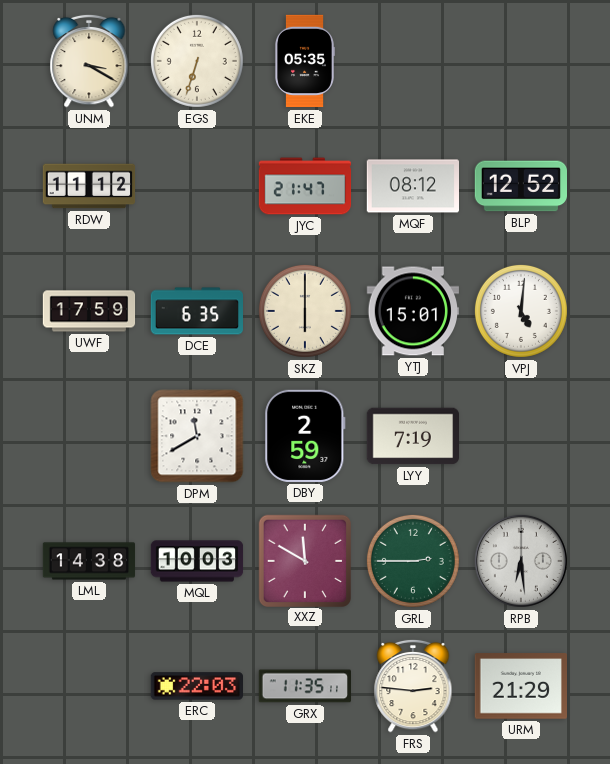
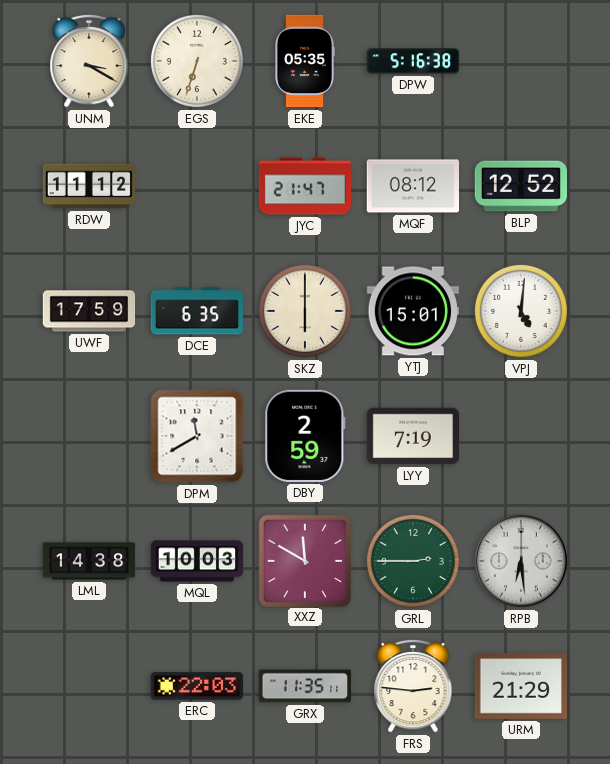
DPW: none -> 5:16
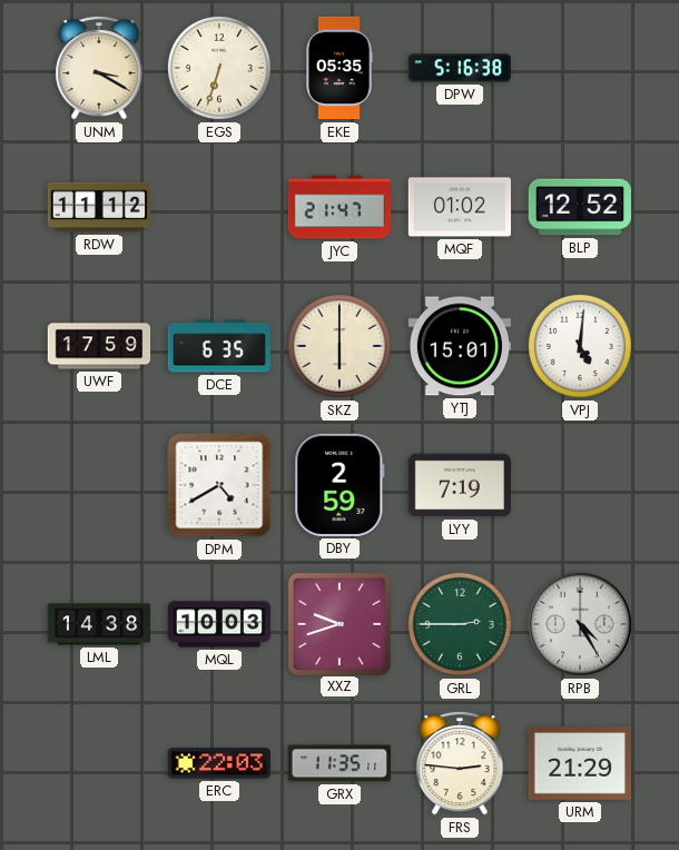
MQF: 08:12 -> 01:02
DPM: 11:40 -> 4:40
XXZ: 11:50 -> 9:42
RPB: 6:29 -> 4:25
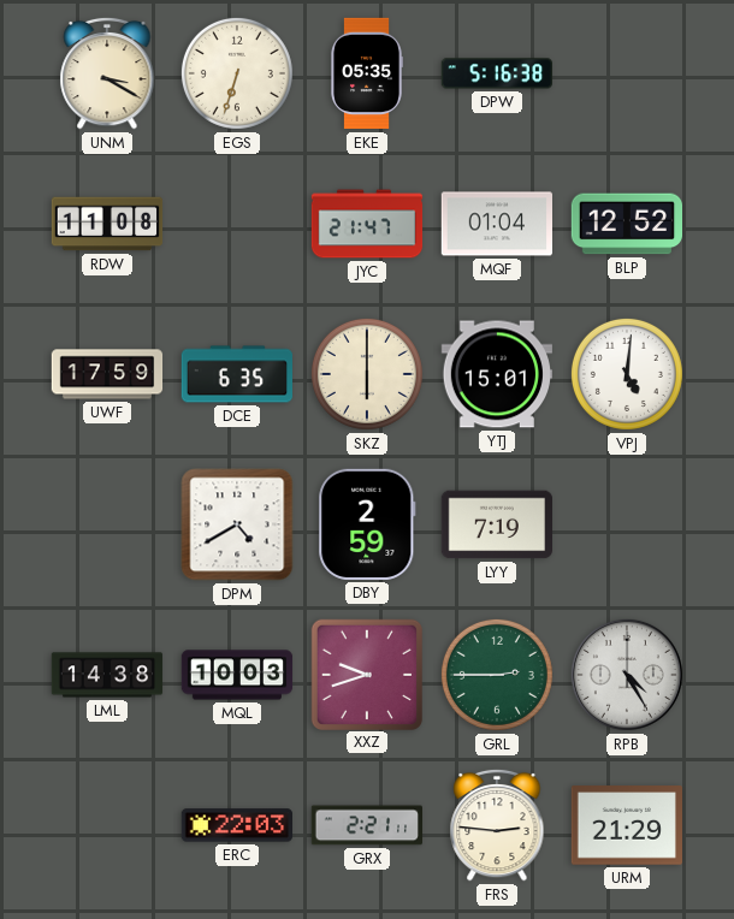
RDW: 11:12 -> 11:08
MQF: 01:02 -> 01:04
GRX: 11:35 -> 2:21
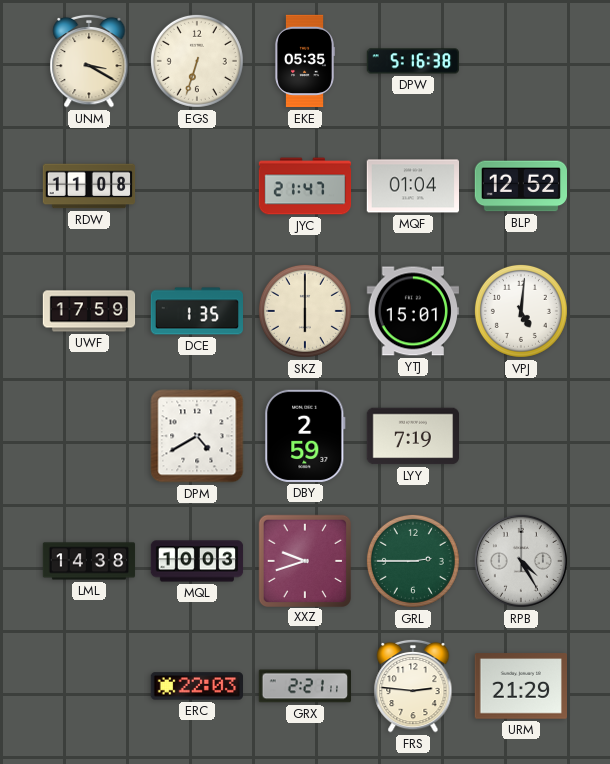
DCE: 6:35 -> 1:35
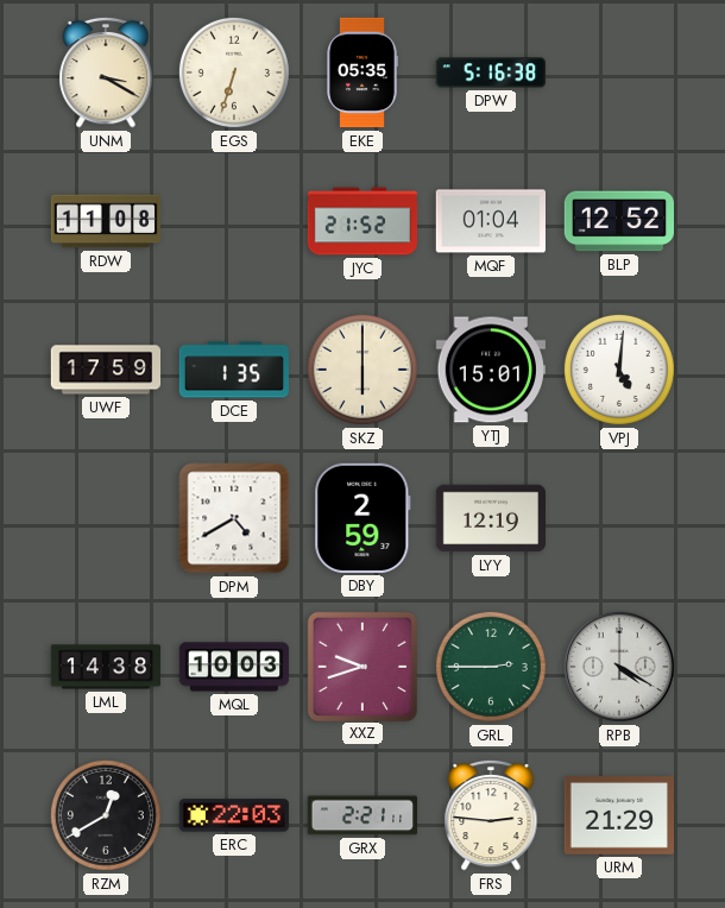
JYC: 21:47 -> 21:52
LYY: 7:19 -> 12:19
RPB: 4:25 -> 4:20
RZM: none -> 12:40
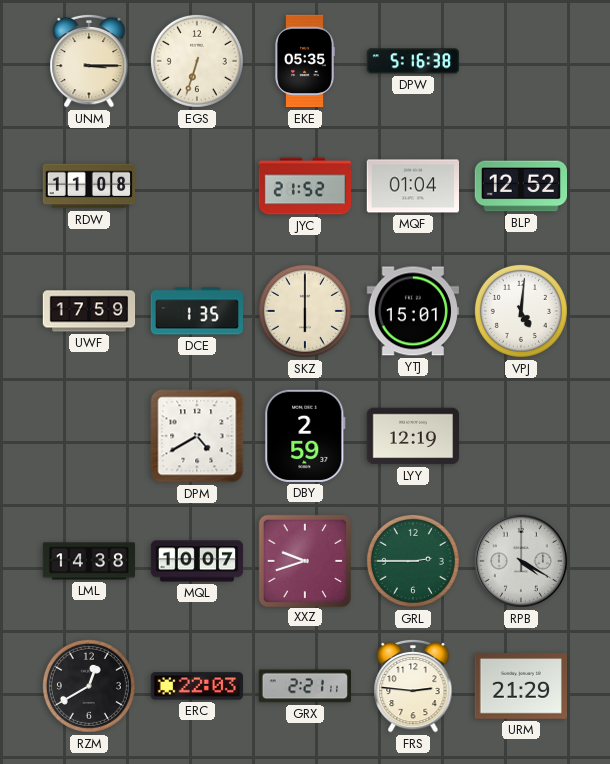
UNM: 3:20 -> 3:15
MQL: 10:03 -> 10:07
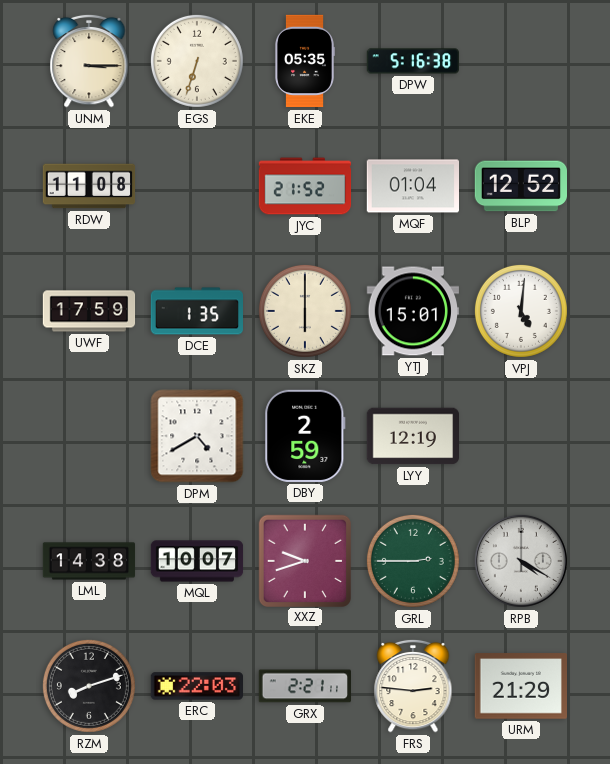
RZM: 12:40 -> 8:12
